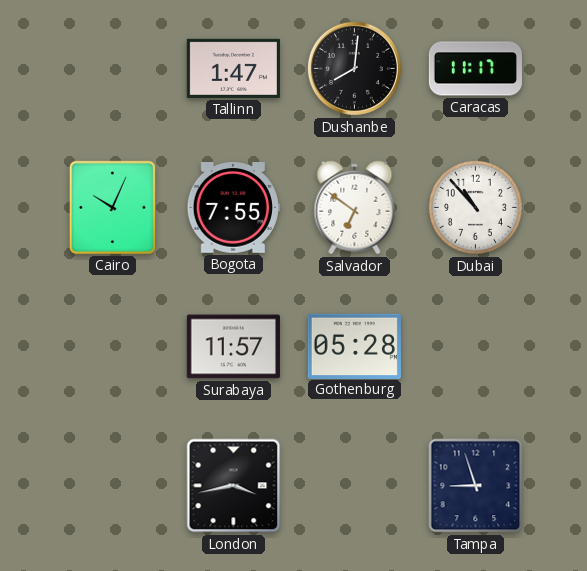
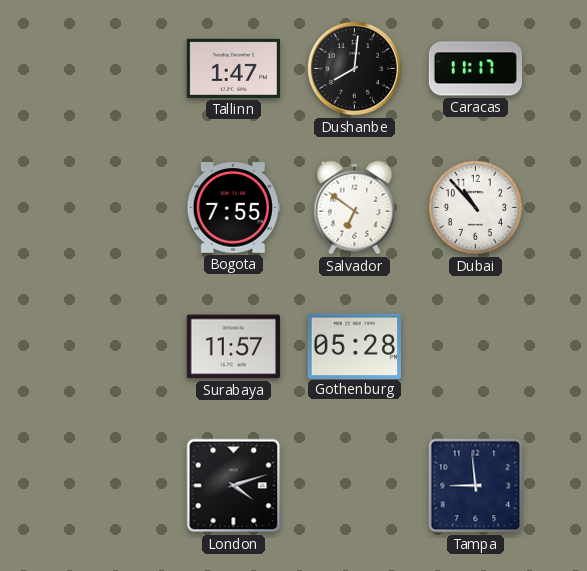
Cairo: 10:04 -> none
London: 3:43 -> 4:12
Tampa: 8:57 -> 8:59
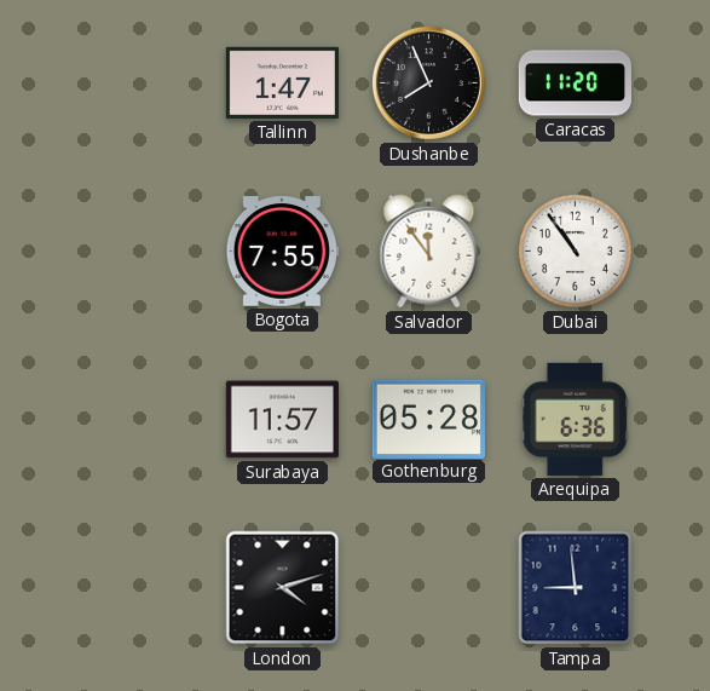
Dushanbe: 8:01 -> 7:56
Caracas: 11:17 -> 11:20
Salvador: 6:51 -> 11:54
Dubai: 10:53 -> 10:54
Arequipa: none -> 6:36
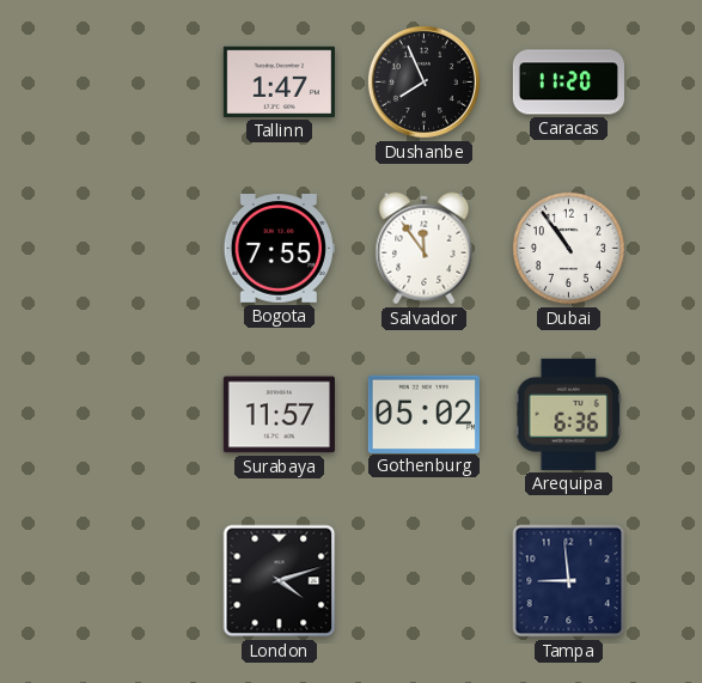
Gothenburg: 05:28 -> 05:02
